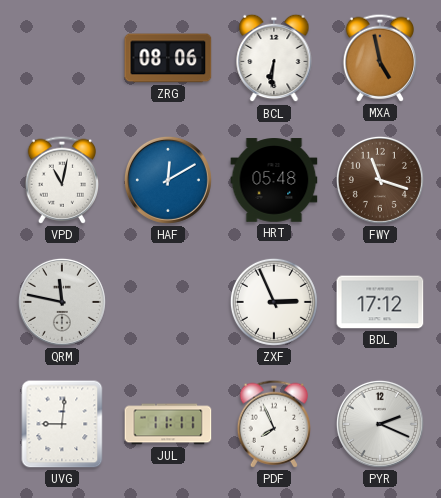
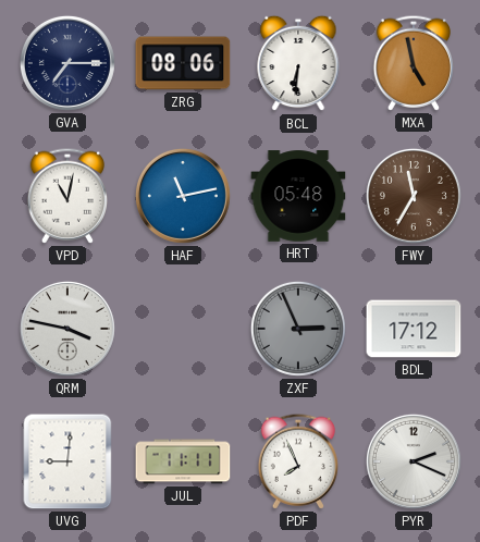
GVA: none -> 7:15
HAF: 12:10 -> 11:13
FWY: 11:18 -> 11:35
QRM: 11:47 -> 3:47
ZXF dial: white -> grey
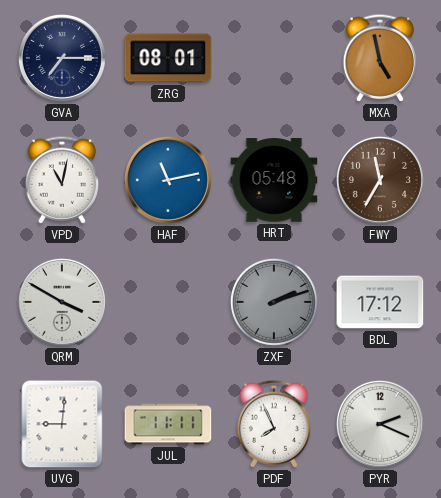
ZRG: 08:06 -> 08:01
BCL: 6:31 -> none
QRM: 3:47 -> 3:50
ZXF: 2:56 -> 2:12
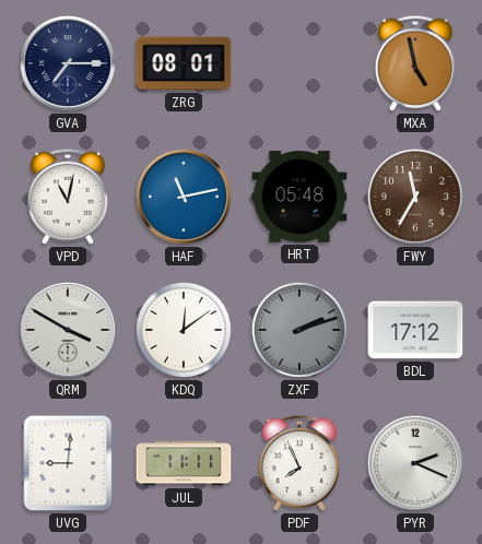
KDQ: none -> 12:09
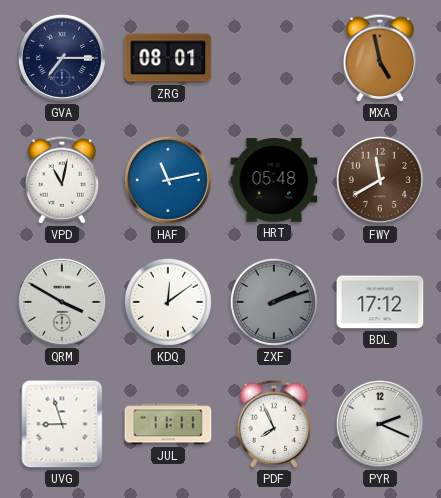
FWY: 11:35 -> 11:40
UVG: 9:01 -> 8:57
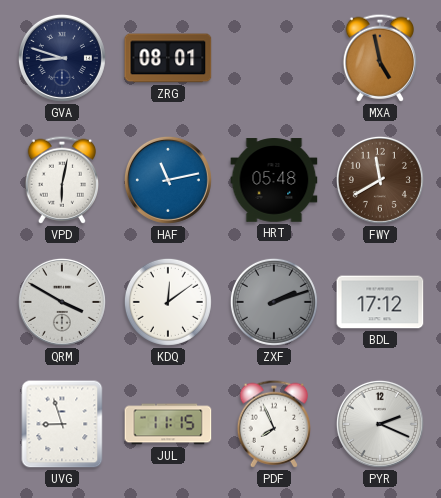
GVA: 7:15 -> 8:48
VPD: 11:02 -> 6:02
JUL: 11:11 -> 11:15
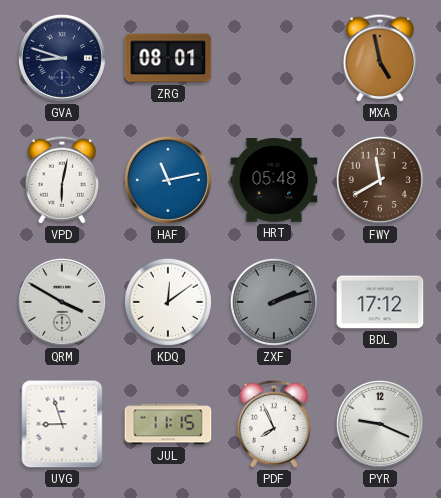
PYR: 2:19 -> 9:19
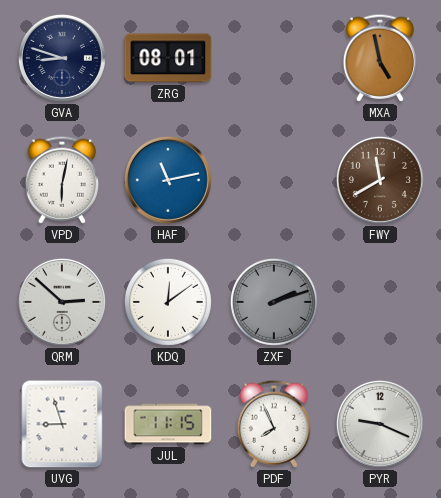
HRT: 05:48 -> none
QRM: 3:50 -> 2:52
BDL: 17:12 -> none
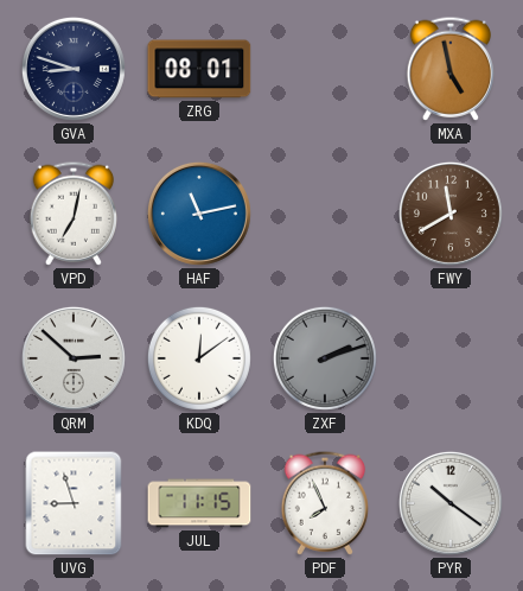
VPD: 6:02 -> 7:02
PYR: 9:19 -> 10:21
